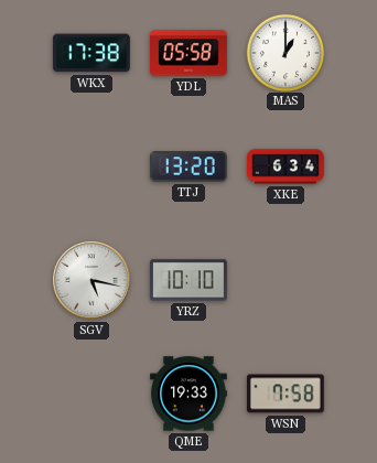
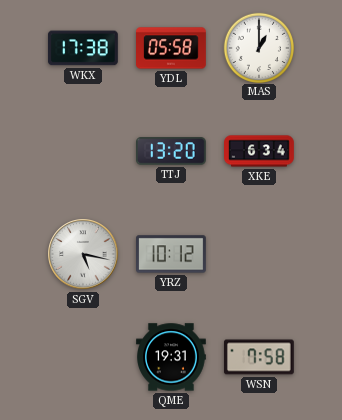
YRZ: 10:10 -> 10:12
QME: 19:33 -> 19:31
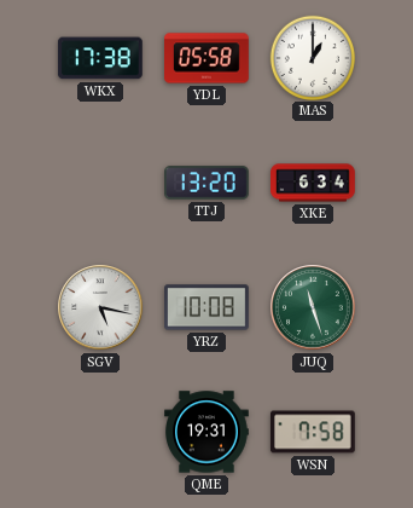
YRZ: 10:12 -> 10:08
JUQ: none -> 11:27
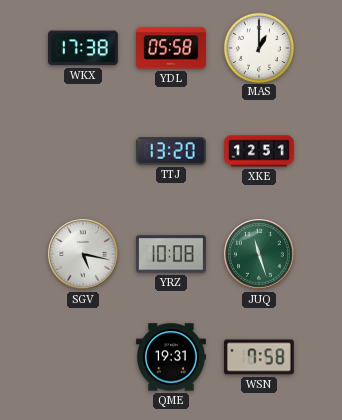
XKE: 6:34 -> 12:51
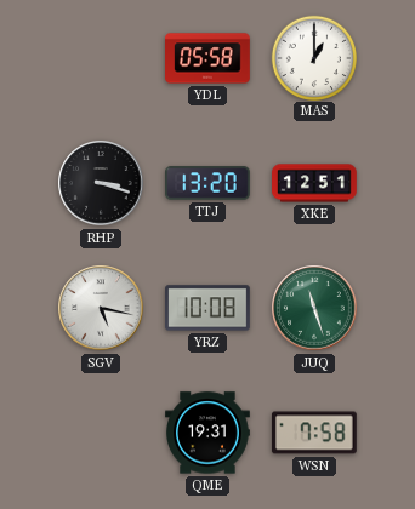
WKX: 17:38 -> none
RHP: none -> 3:18
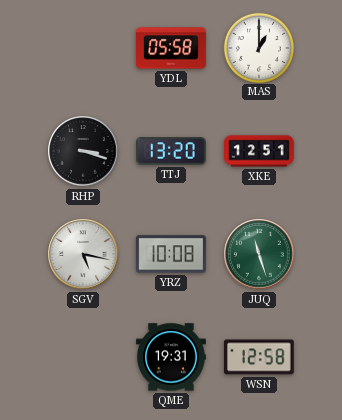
WSN: 7:58 -> 12:58
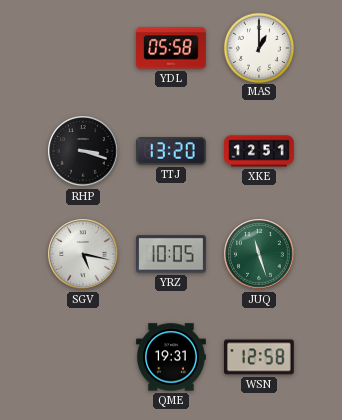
YRZ: 10:08 -> 10:05
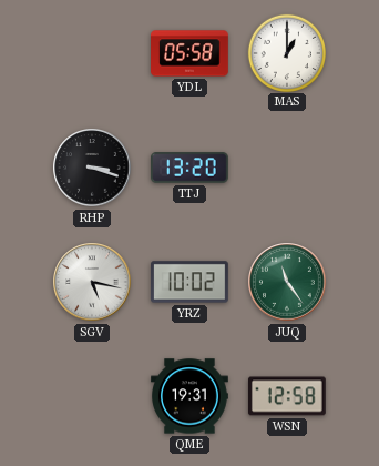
XKE: 12:51 -> none
YRZ: 10:05 -> 10:02
JUQ: 11:27 -> 11:24
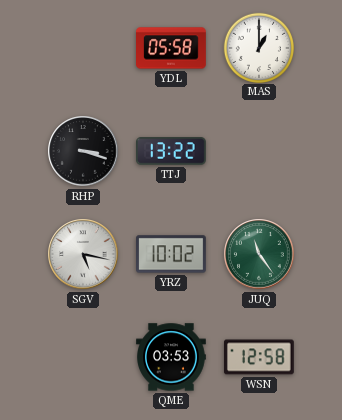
TTJ: 13:20 -> 13:22
QME: 19:31 -> 03:53
